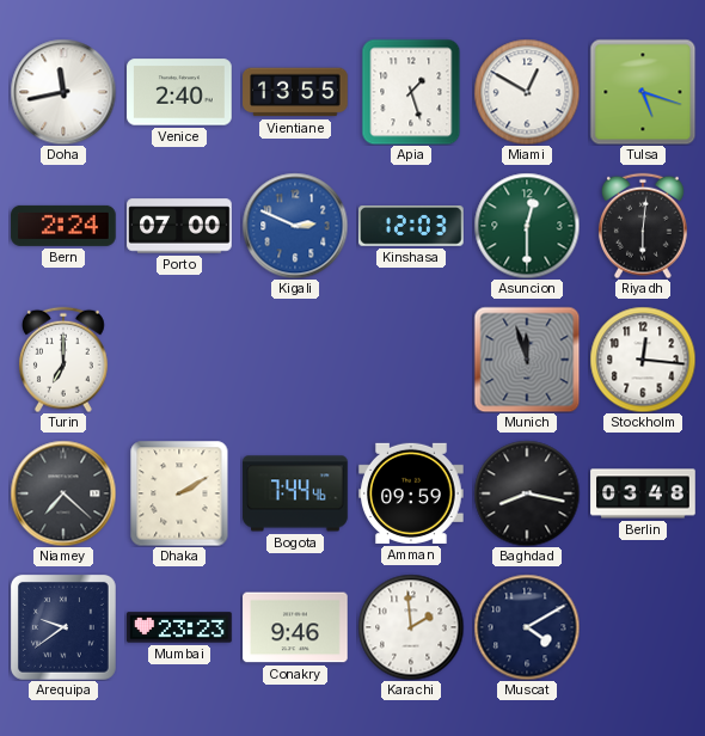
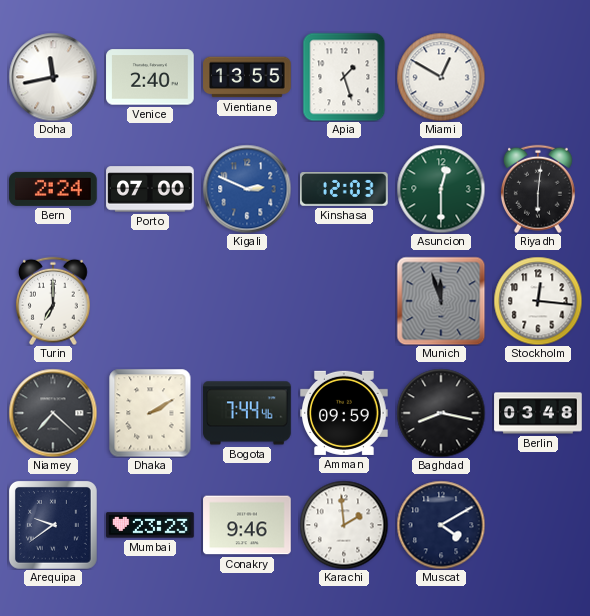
Tulsa: 5:18 -> none
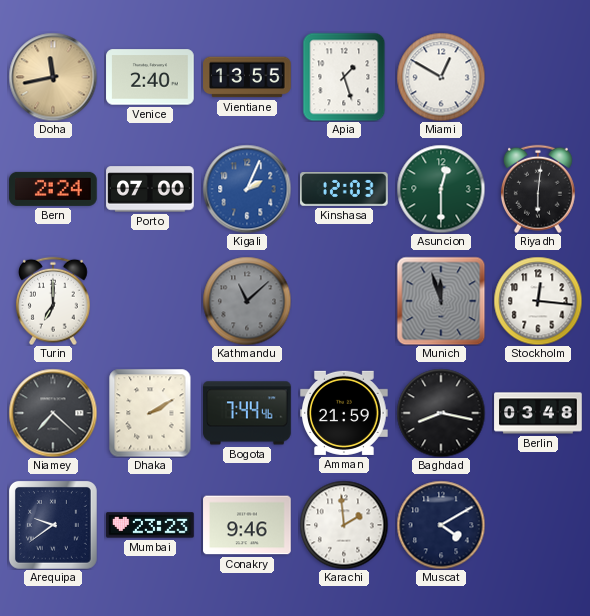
Doha dial: white -> champagne
Kigali: 2:49 -> 2:04
Kathmandu: none -> 11:08
Amman: 09:59 -> 21:59
